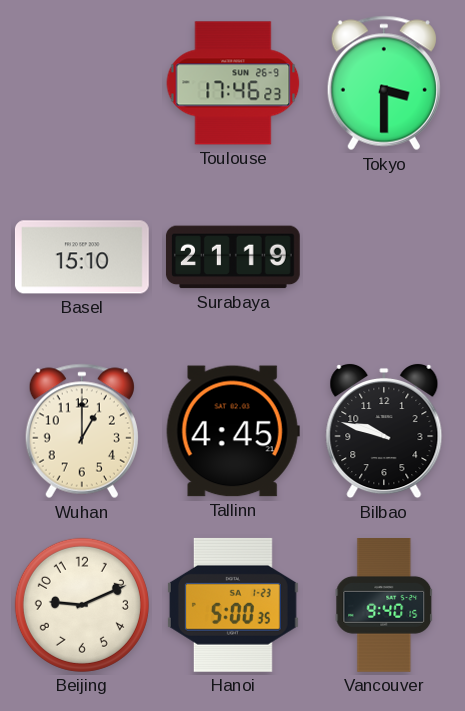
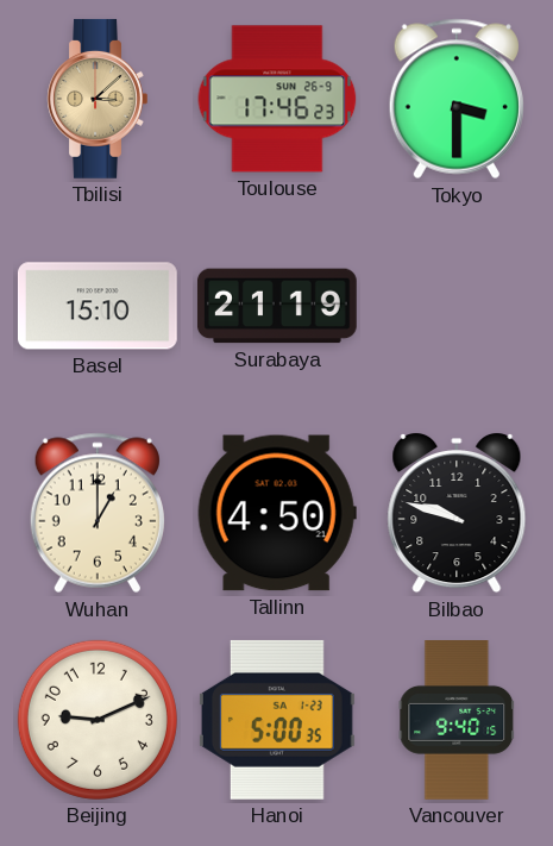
Tbilisi: none -> 3:08
Tallinn: 4:45 -> 4:50
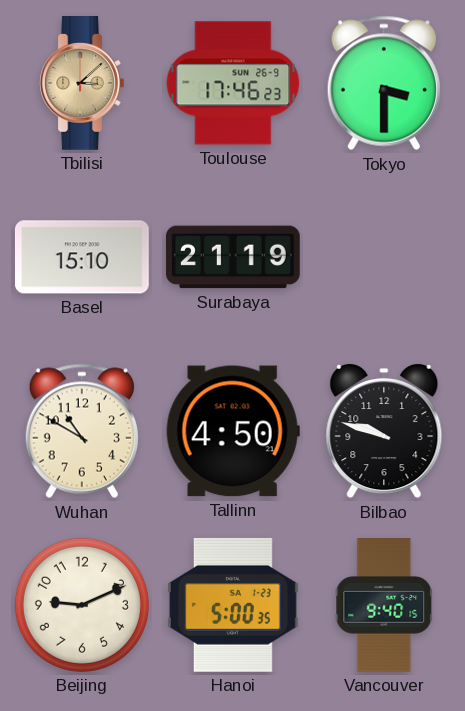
Wuhan: 1:00 -> 10:50
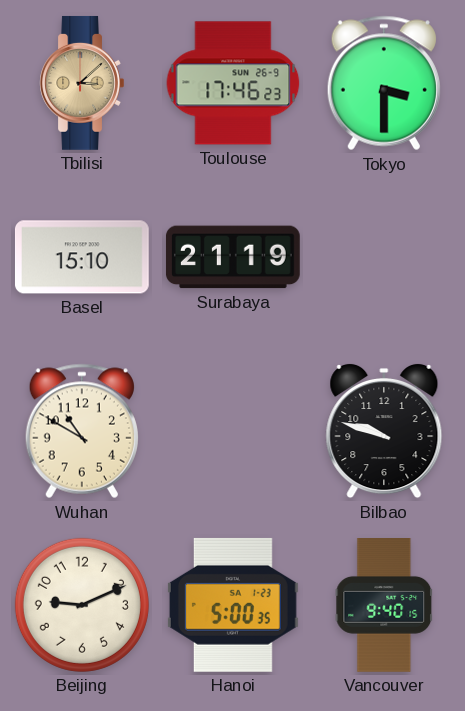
Tallinn: 4:50 -> none
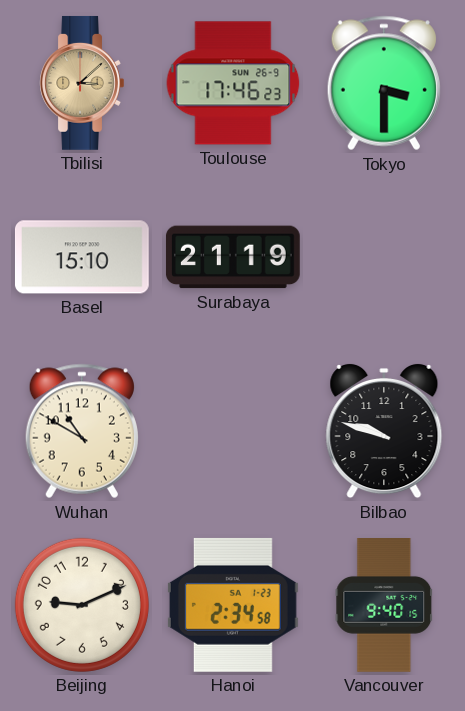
Hanoi: 5:00 -> 2:34
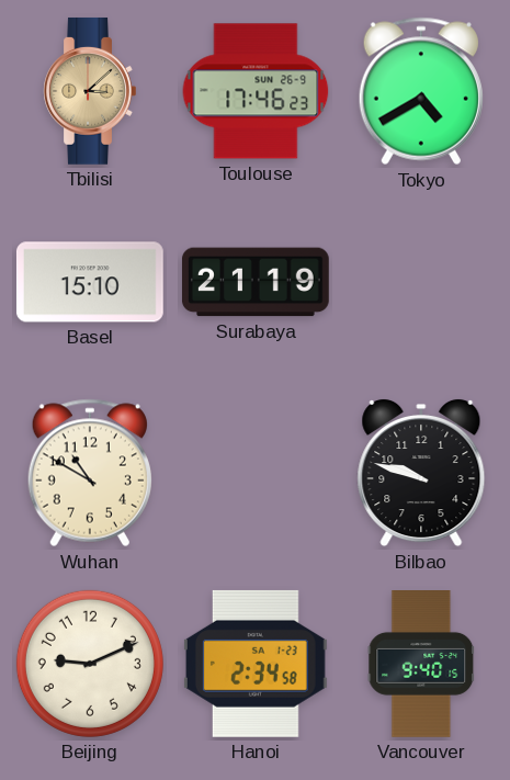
Tokyo: 3:30 -> 4:40
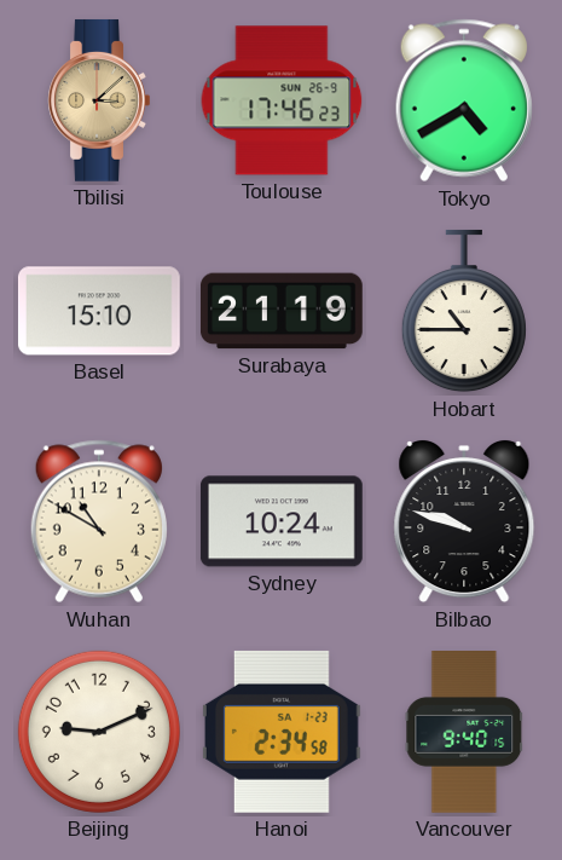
Hobart: none -> 10:45
Sydney: none -> 10:24
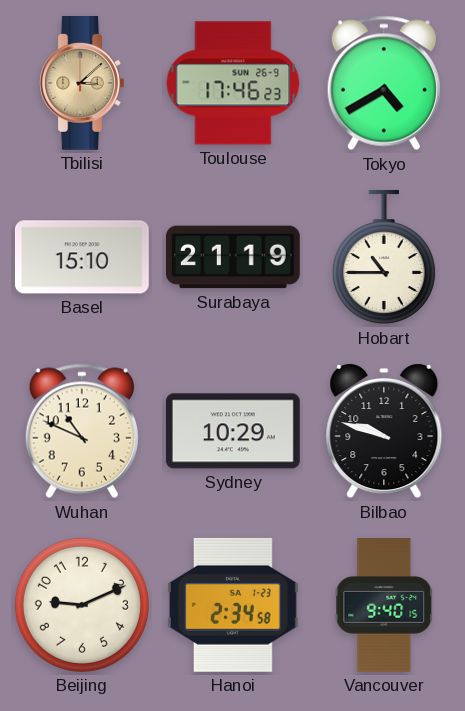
Wuhan: 10:50 -> 10:49
Sydney: 10:24 -> 10:29
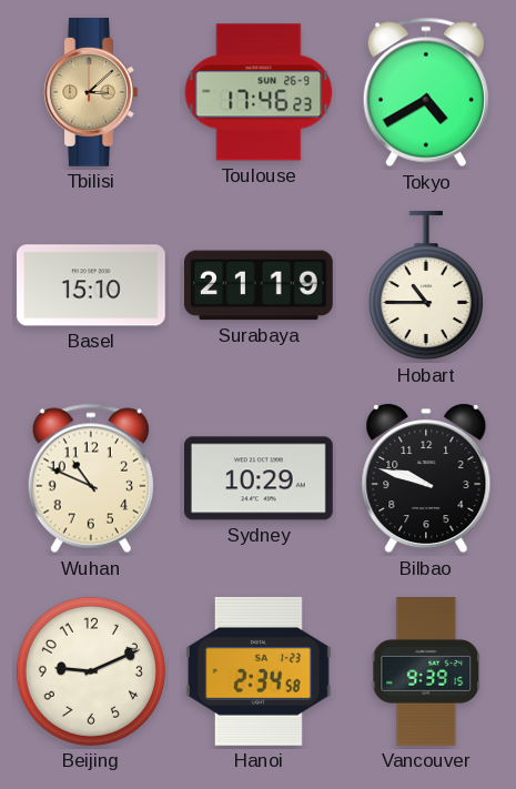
Vancouver: 9:40 -> 9:39
